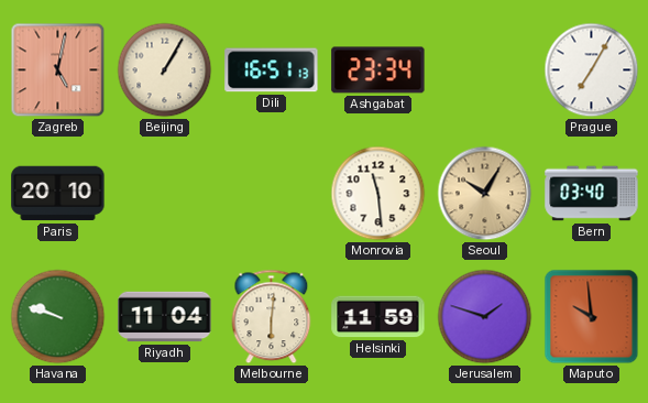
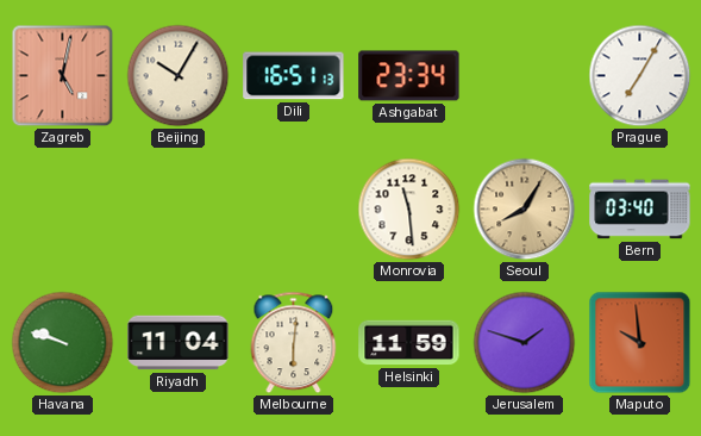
Beijing: 1:05 -> 10:05
Paris: 20:10 -> none
Seoul: 10:05 -> 8:05
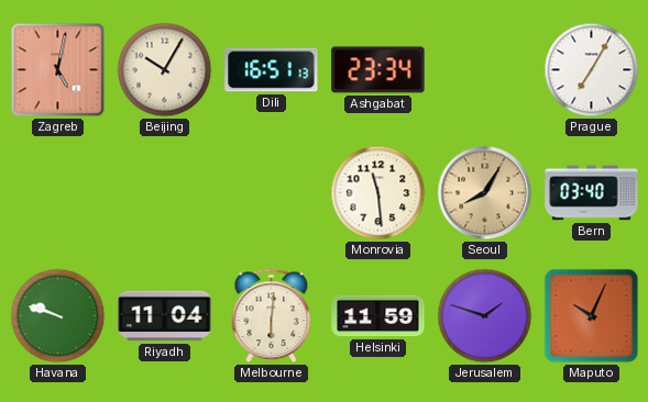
Maputo: 9:59 -> 10:04
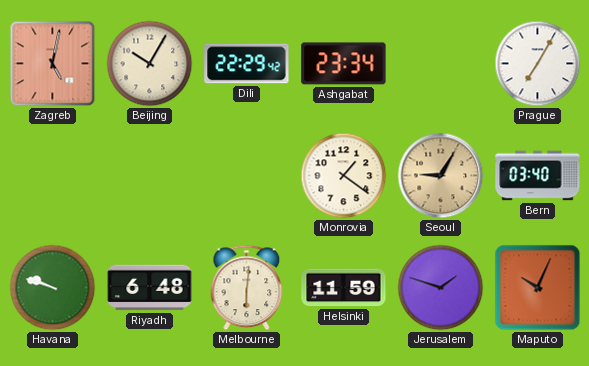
Dili: 16:51 -> 22:29
Monrovia: 11:29 -> 1:21
Seoul: 8:05 -> 9:05
Riyadh: 11:04 -> 6:48
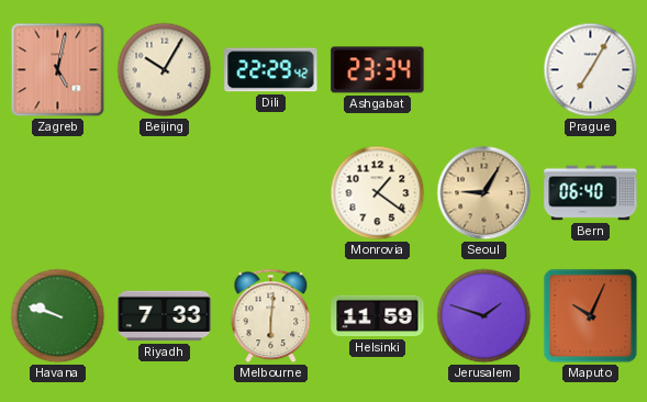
Bern: 03:40 -> 06:40
Riyadh: 6:48 -> 7:33
